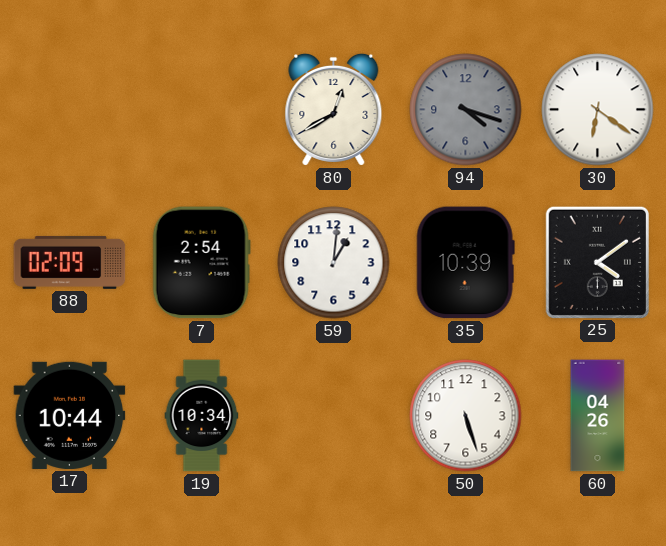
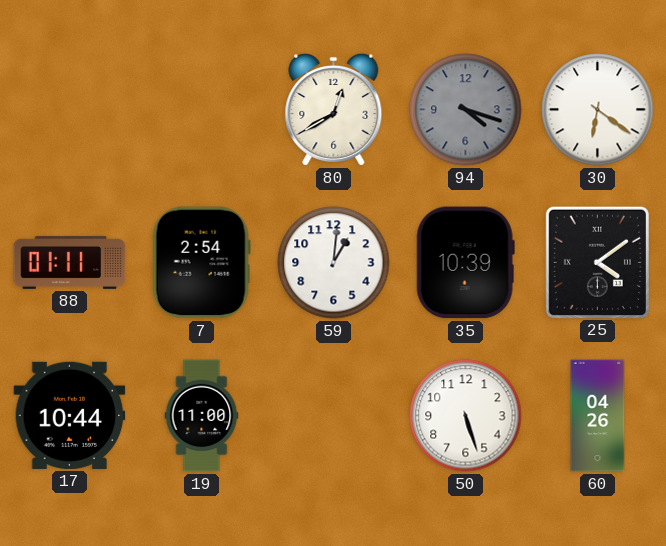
88: 02:09 -> 01:11
19: 10:34 -> 11:00
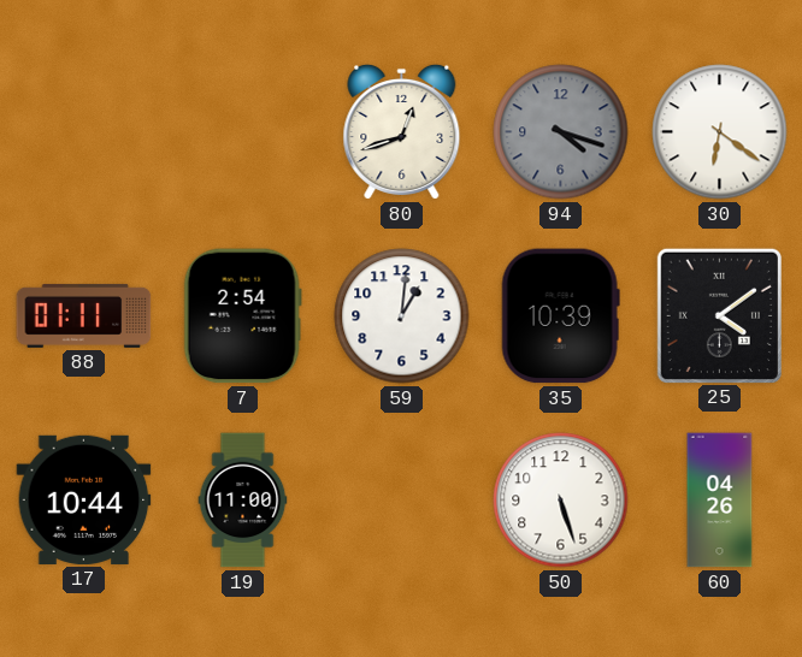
80: 12:40 -> 12:42
